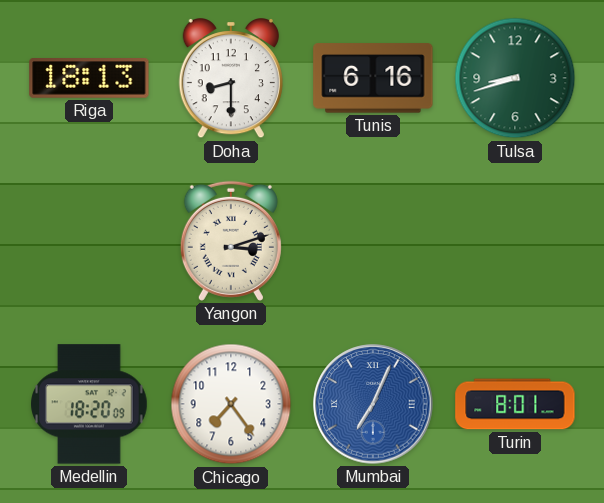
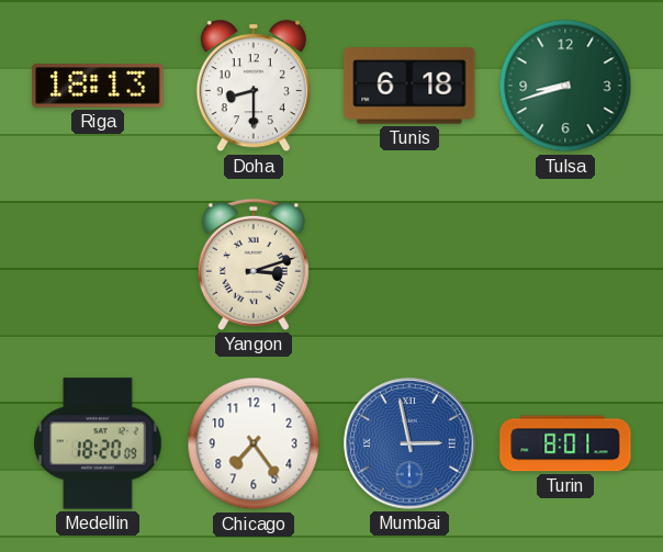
Tunis: 6:16 -> 6:18
Mumbai: 7:04 -> 2:58
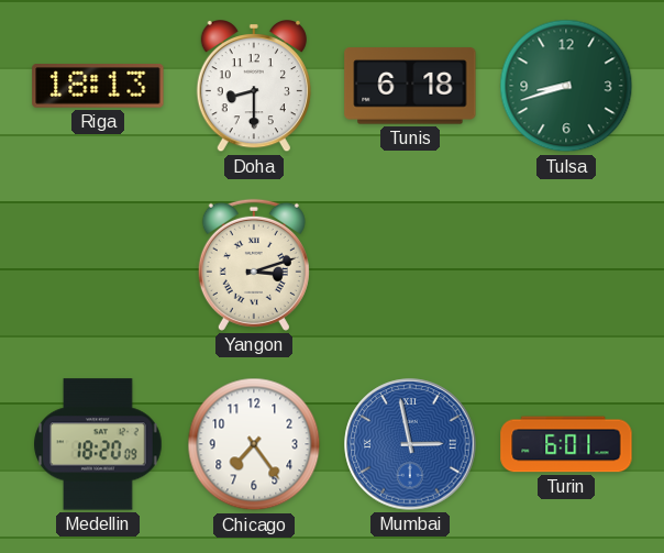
Turin: 8:01 -> 6:01
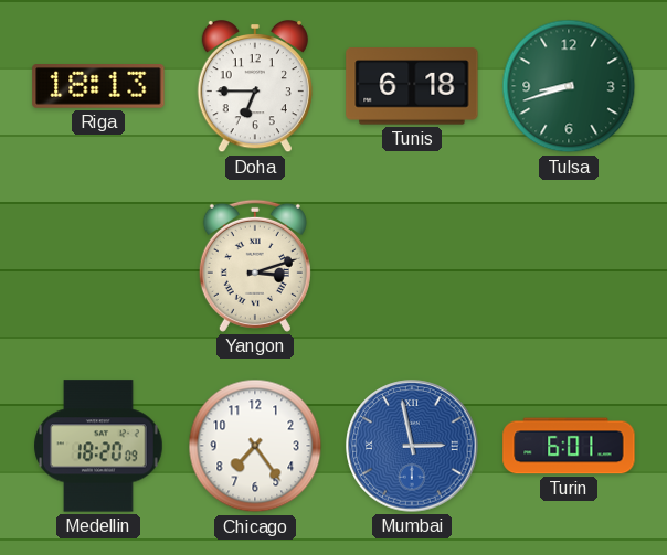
Doha: 8:30 -> 6:45
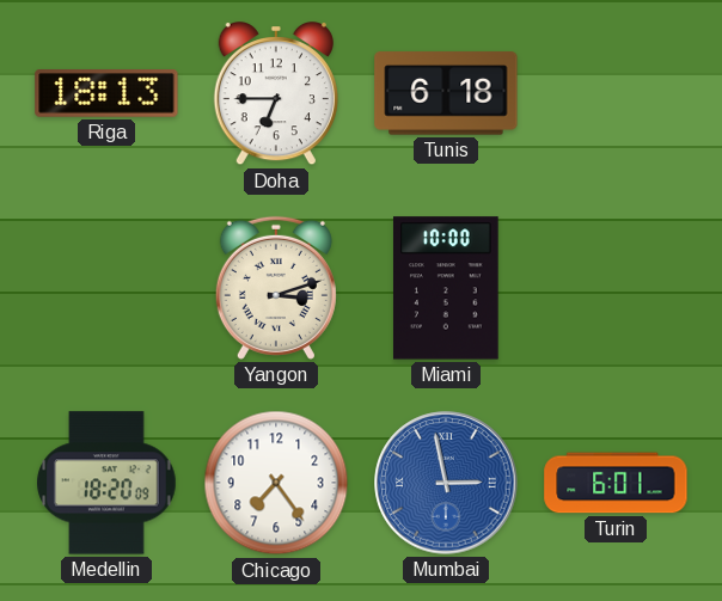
Tulsa: 8:42 -> none
Miami: none -> 10:00
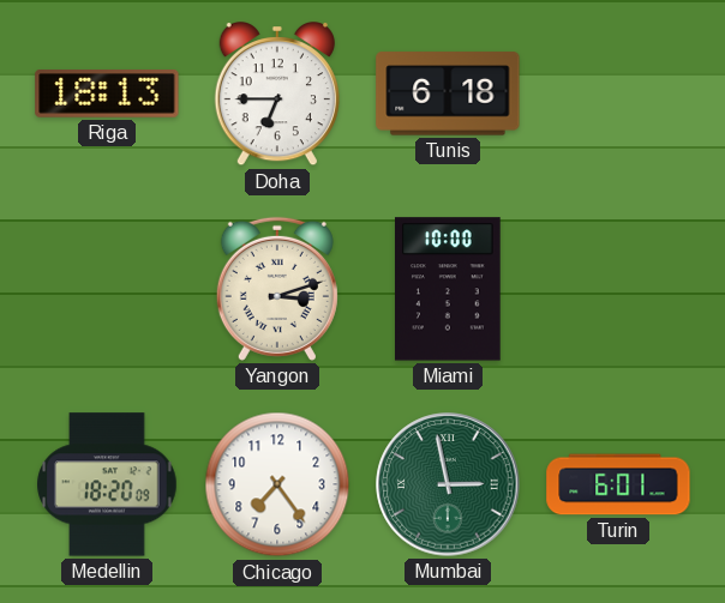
Mumbai dial: blue -> green
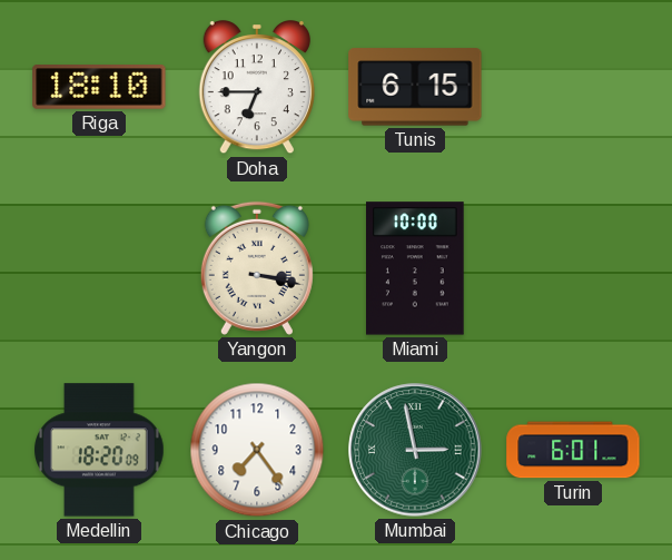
Riga: 18:13 -> 18:10
Tunis: 6:18 -> 6:15
Yangon: 3:12 -> 3:17
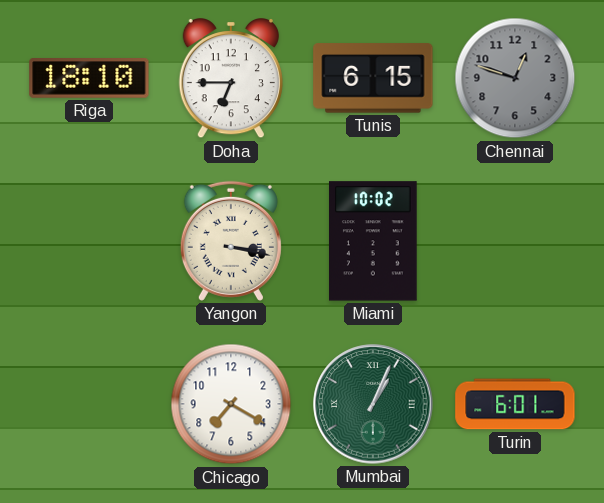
Chennai: none -> 12:48
Miami: 10:00 -> 10:02
Medellin: 18:20 -> none
Chicago: 7:24 -> 7:20
Mumbai: 2:58 -> 1:04
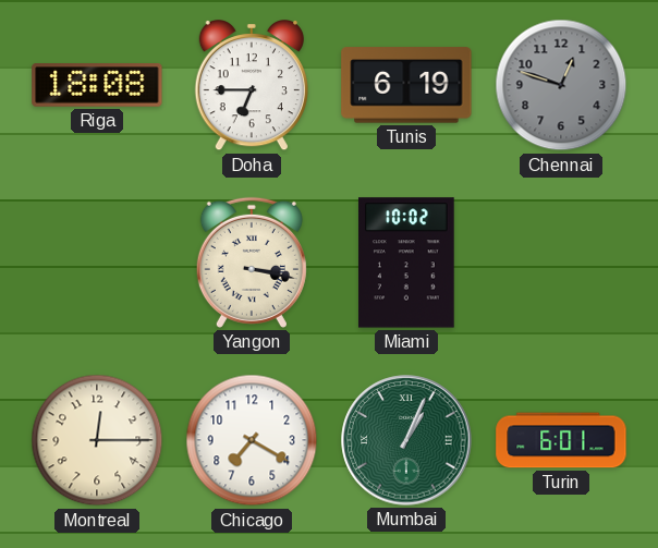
Riga: 18:10 -> 18:08
Tunis: 6:15 -> 6:19
Montreal: none -> 12:15
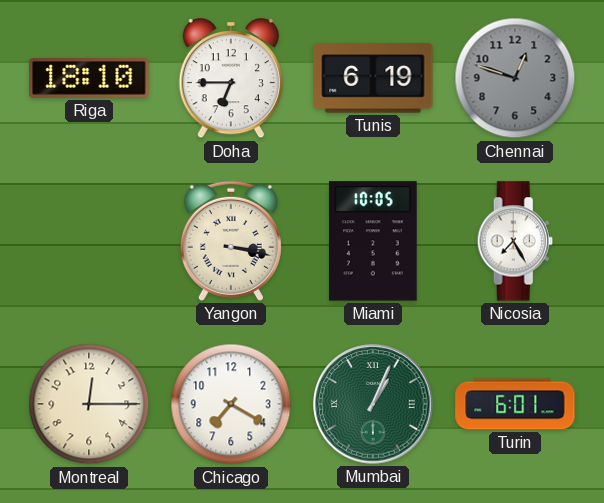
Riga: 18:08 -> 18:10
Miami: 10:02 -> 10:05
Nicosia: none -> 7:25
